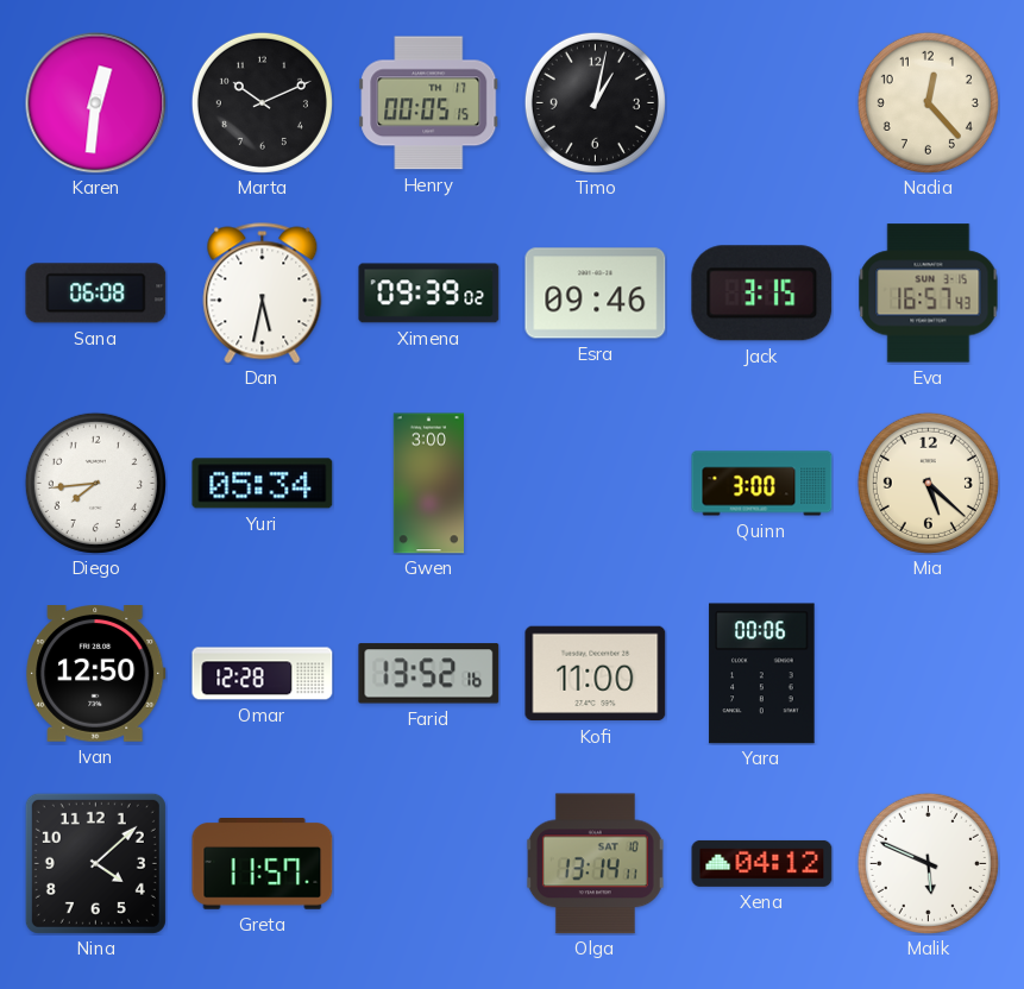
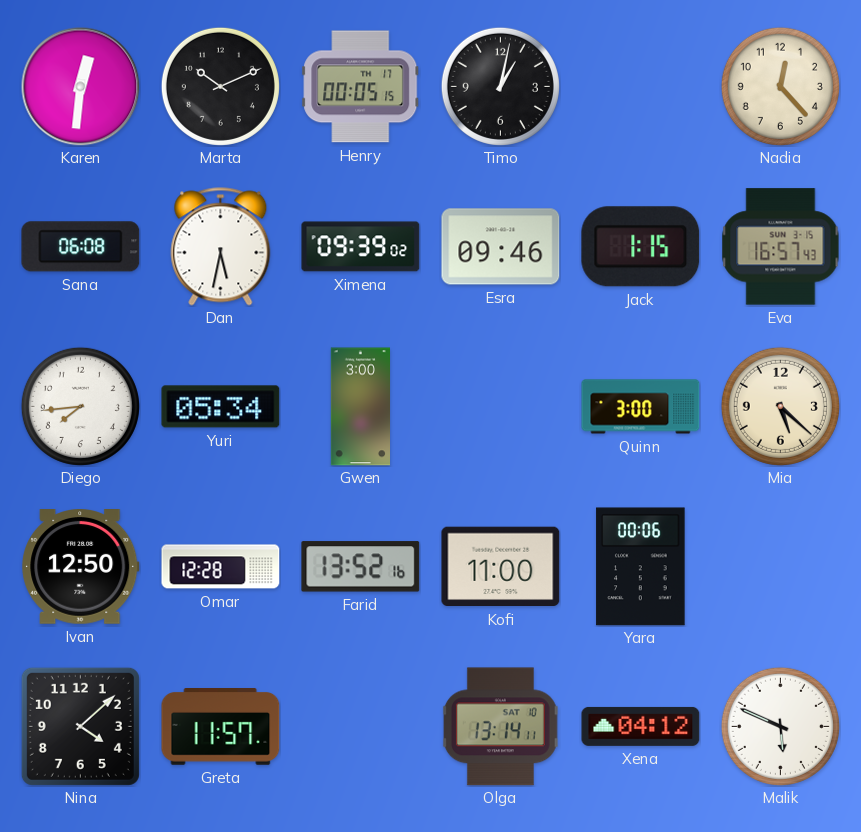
Jack: 3:15 -> 1:15
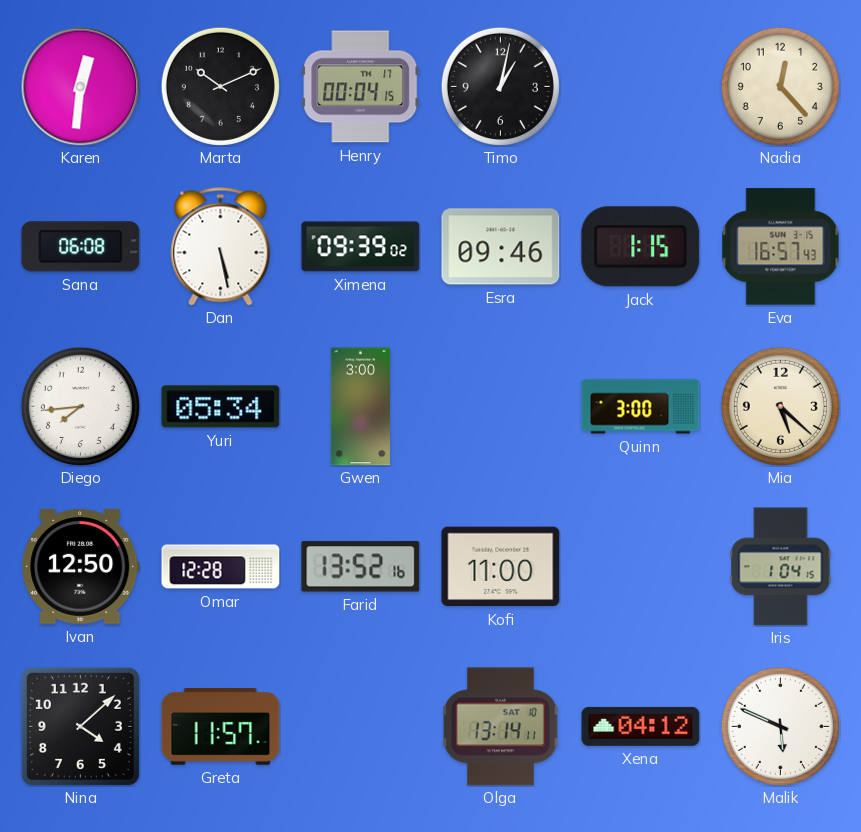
Henry: 00:05 -> 00:04
Dan: 5:32 -> 5:28
Yara: 00:06 -> none
Iris: none -> 1:04
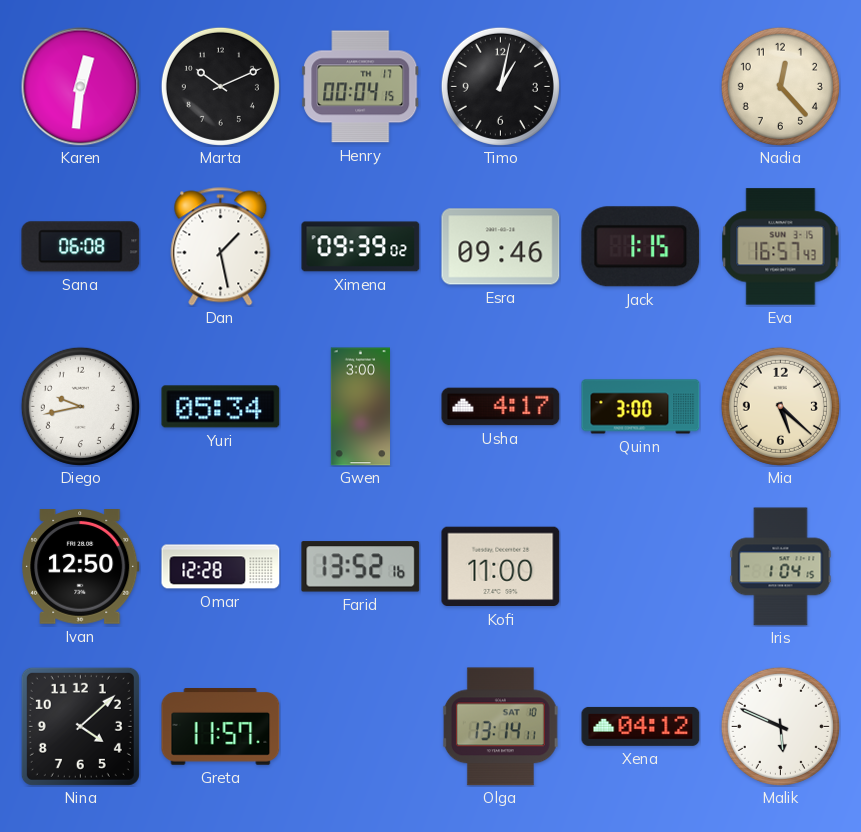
Dan: 5:28 -> 1:28
Diego: 7:44 -> 9:43
Usha: none -> 4:17
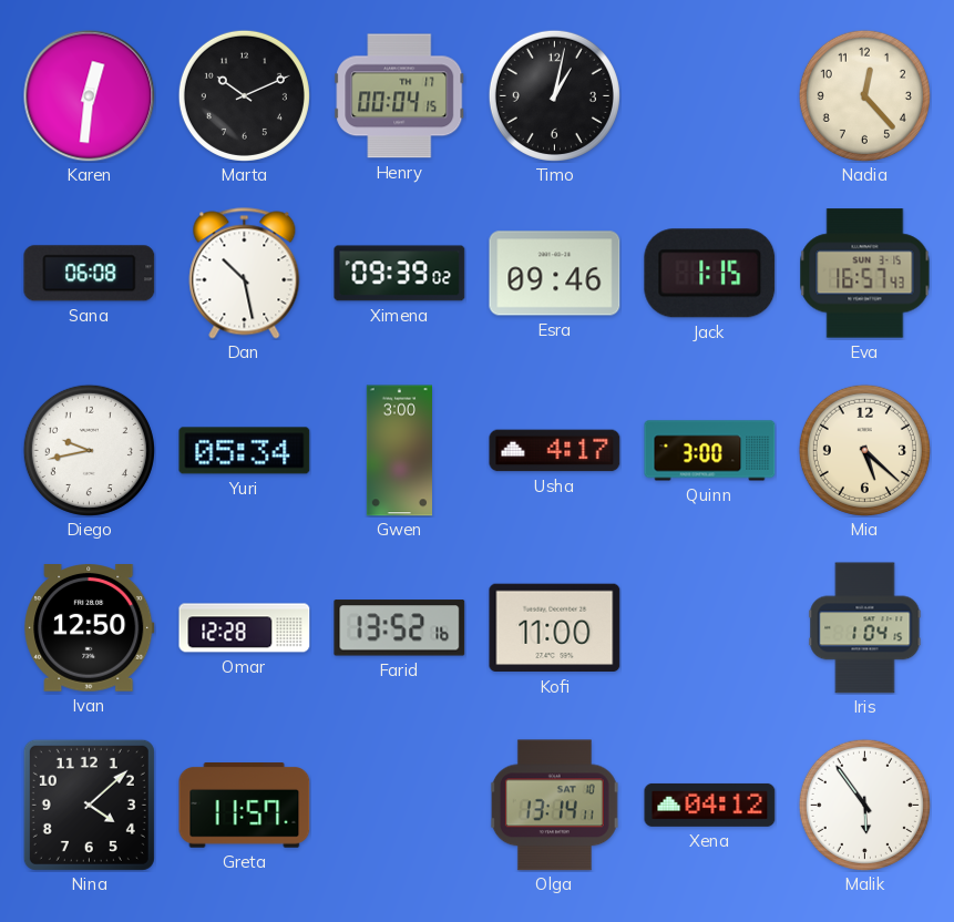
Dan: 1:28 -> 10:28
Malik: 5:49 -> 5:54
